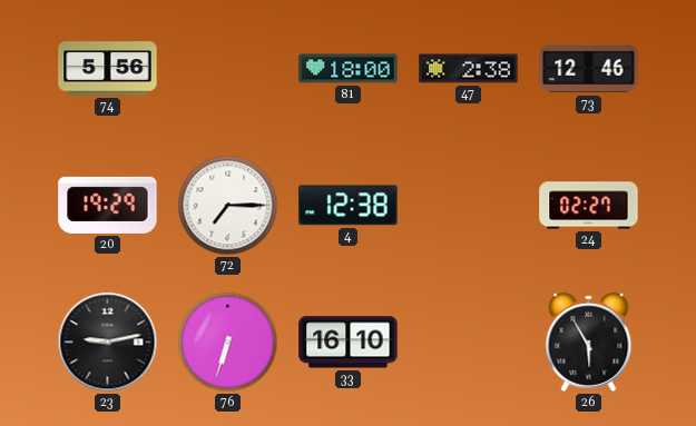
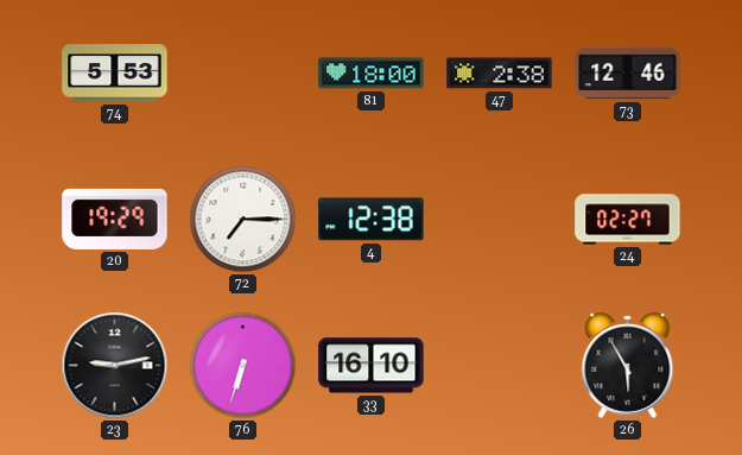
74: 5:56 -> 5:53
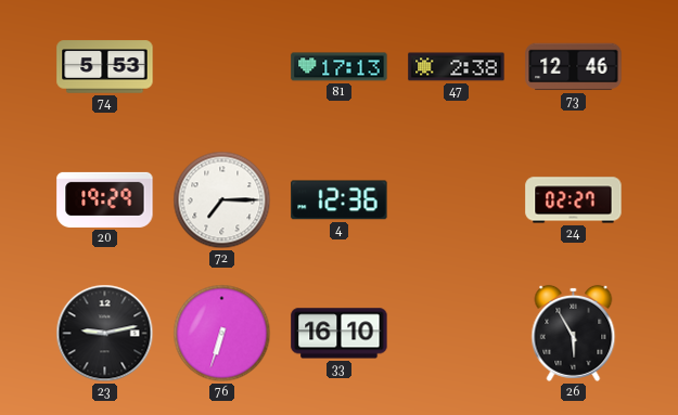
81: 18:00 -> 17:13
4: 12:38 -> 12:36
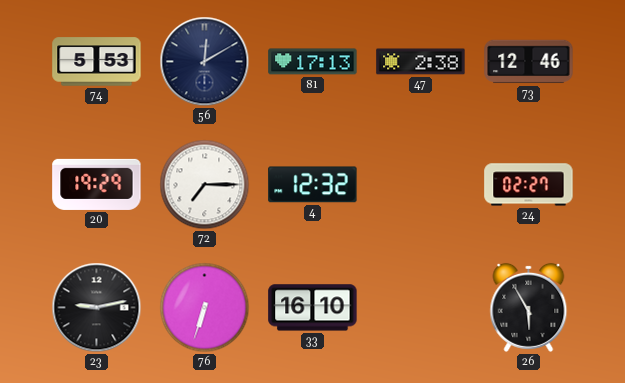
56: none -> 12:10
4: 12:36 -> 12:32
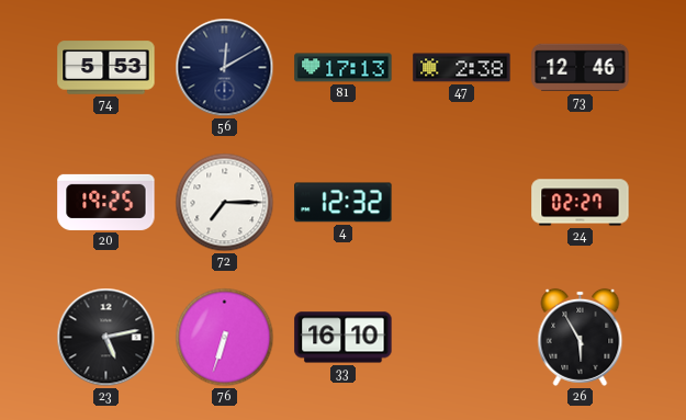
20: 19:29 -> 19:25
23: 9:13 -> 5:13
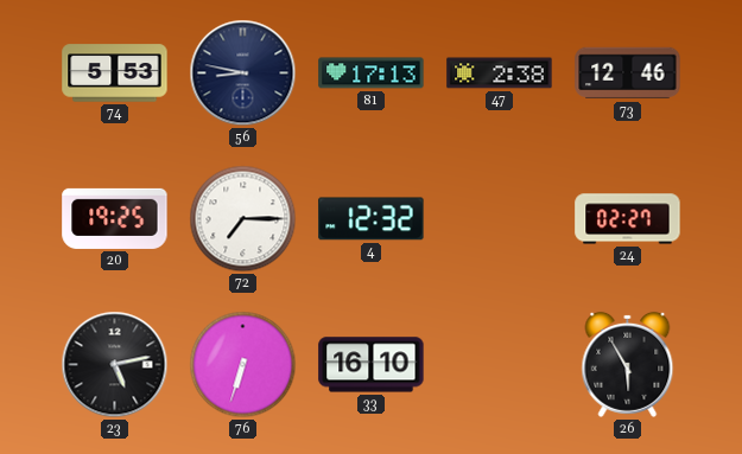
56: 12:10 -> 8:47
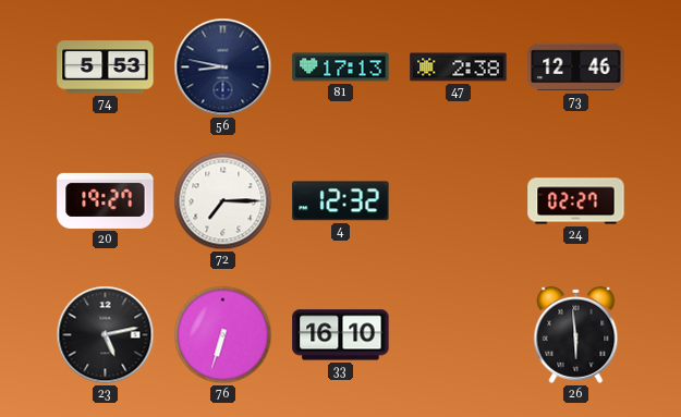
20: 19:25 -> 19:27
26: 5:55 -> 5:59
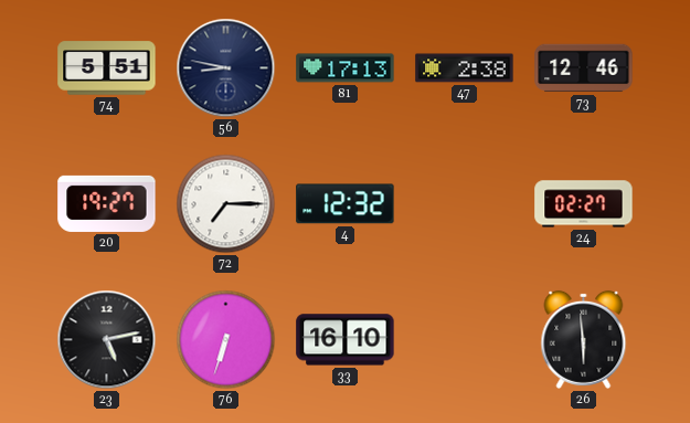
74: 5:53 -> 5:51
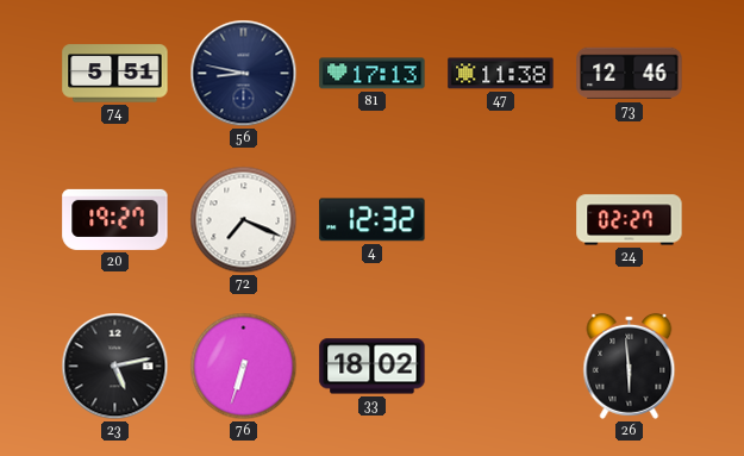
47: 2:38 -> 11:38
72: 7:15 -> 7:19
33: 16:10 -> 18:02
